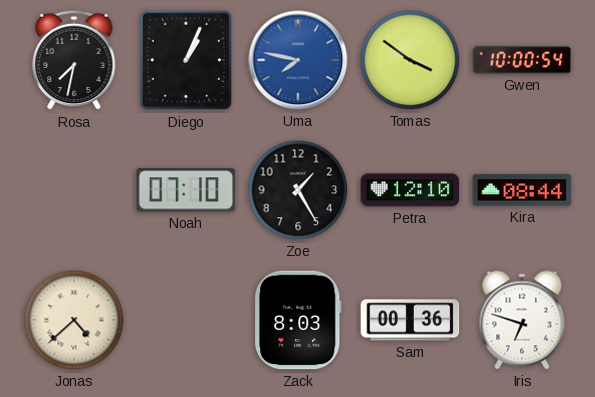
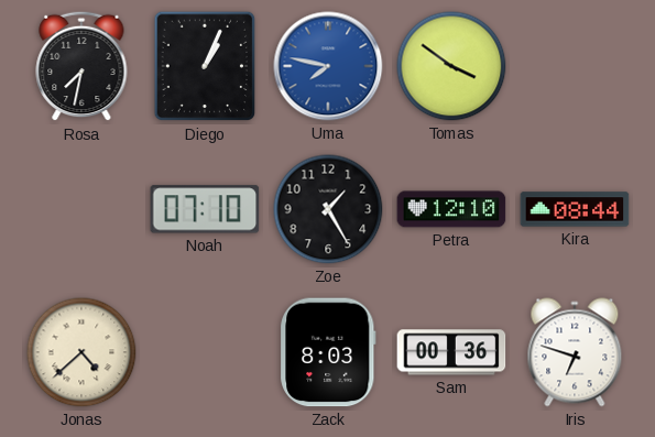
Gwen: 10:00 -> none
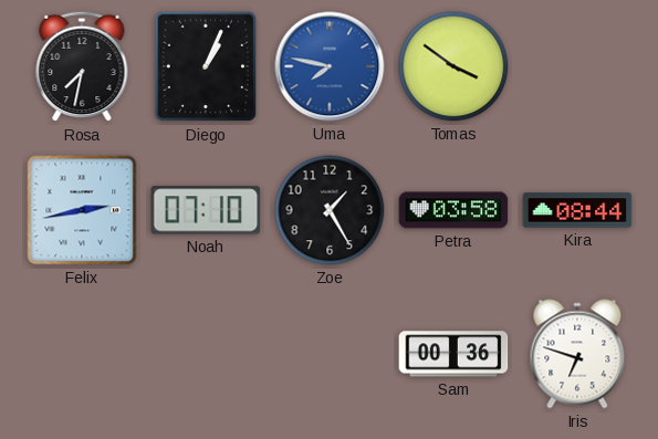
Felix: none -> 2:43
Petra: 12:10 -> 03:58
Jonas: 4:38 -> none
Zack: 8:03 -> none
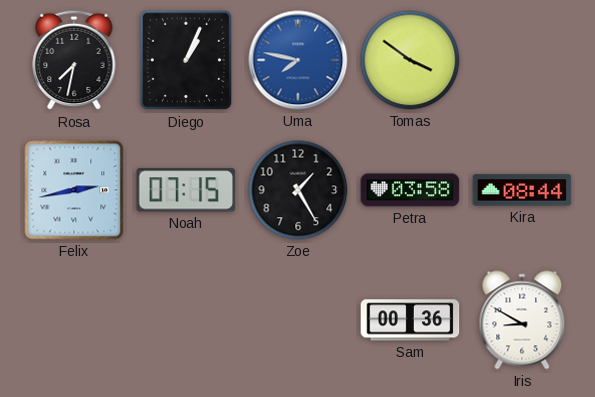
Noah: 07:10 -> 07:15
Iris: 6:48 -> 8:50
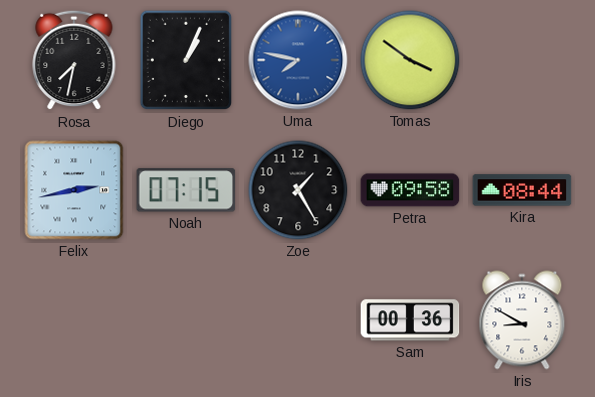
Petra: 03:58 -> 09:58
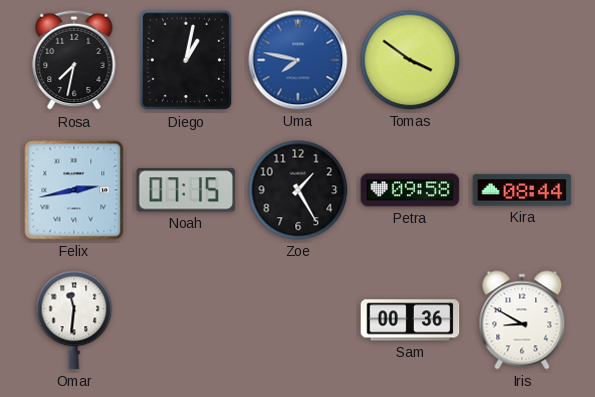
Diego: 1:04 -> 1:02
Omar: none -> 11:31
